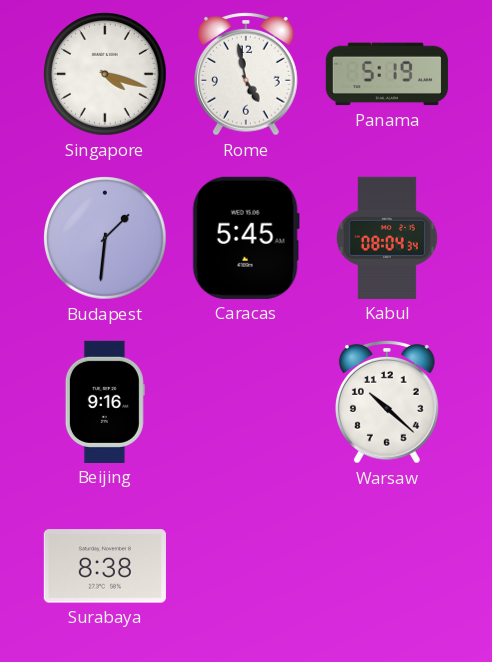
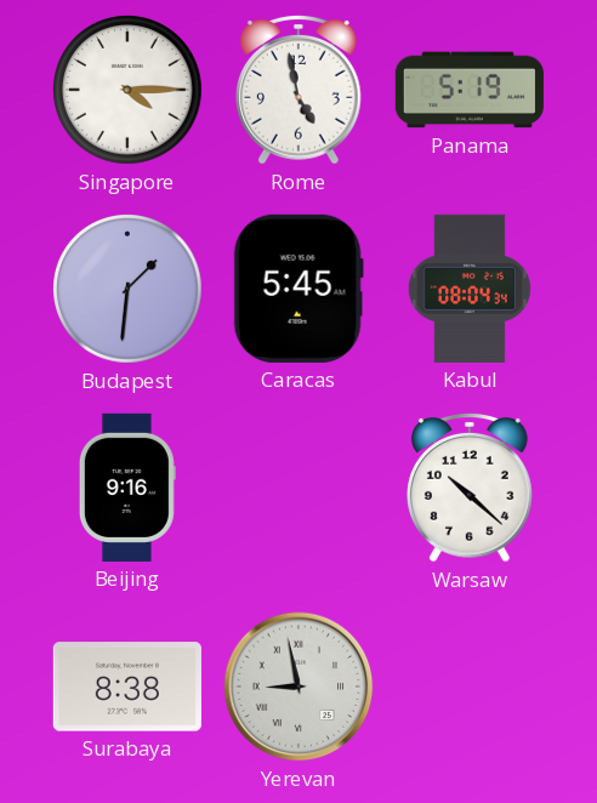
Singapore: 4:18 -> 4:15
Yerevan: none -> 8:58
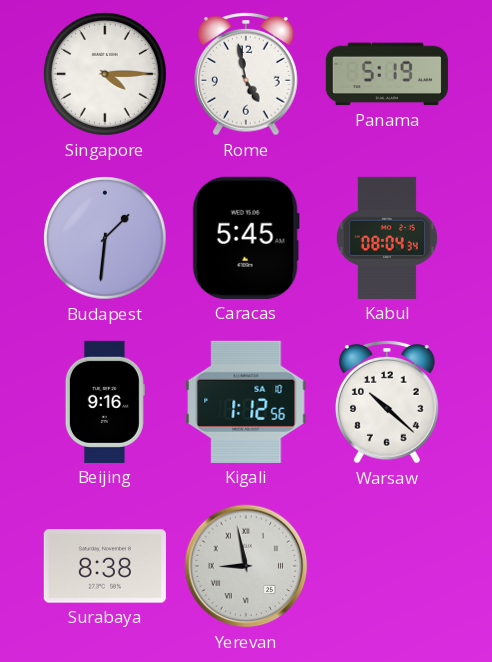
Kigali: none -> 1:12
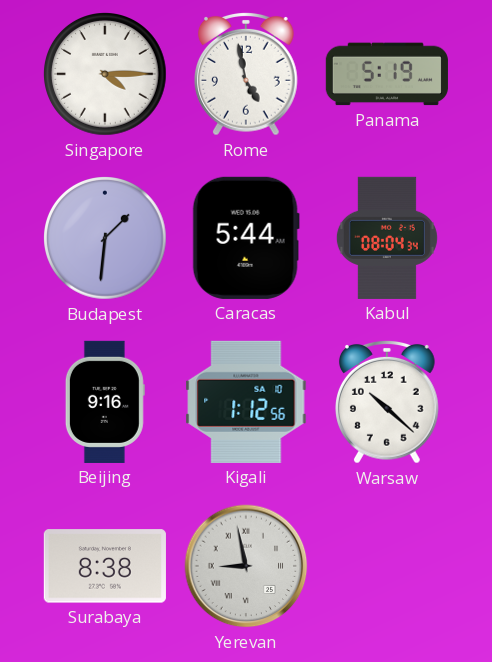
Caracas: 5:45 -> 5:44
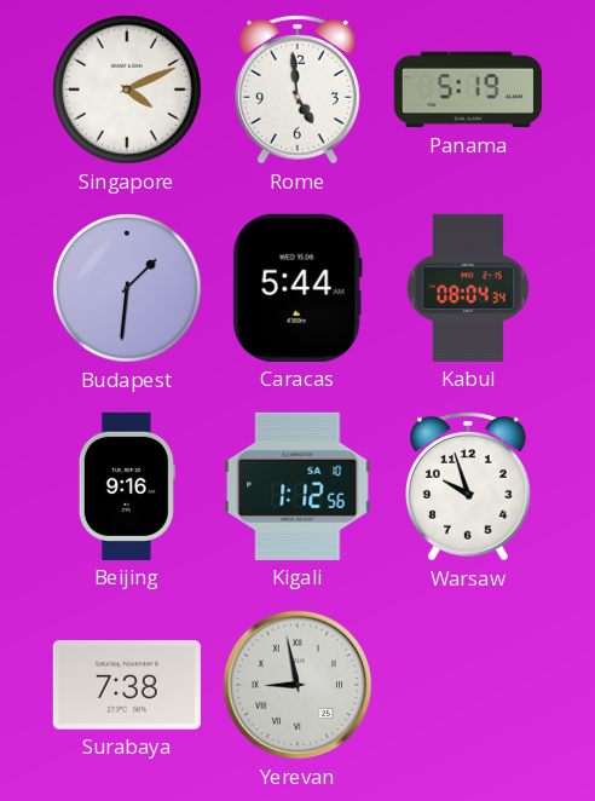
Singapore: 4:15 -> 4:11
Rome: 4:58 -> 4:59
Warsaw: 10:22 -> 9:57
Surabaya: 8:38 -> 7:38
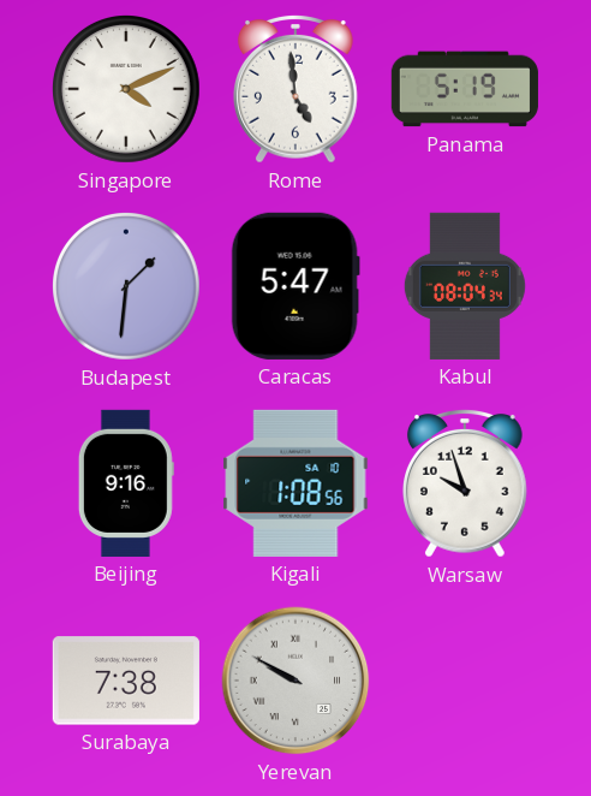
Caracas: 5:44 -> 5:47
Kigali: 1:12 -> 1:08
Yerevan: 8:58 -> 9:50
